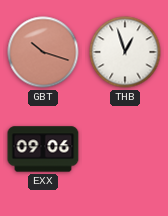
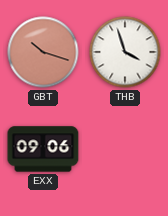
THB: 12:57 -> 3:57
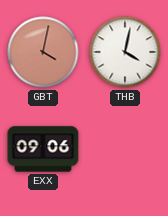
GBT: 10:18 -> 4:02
THB: 3:57 -> 4:02
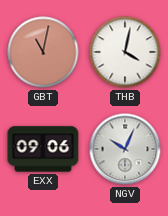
GBT: 4:02 -> 11:02
NGV: none -> 10:04
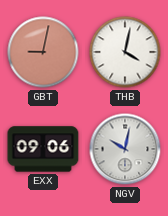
GBT: 11:02 -> 9:02
NGV: 10:04 -> 10:02
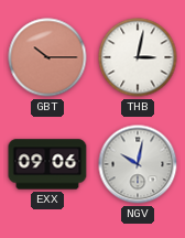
GBT: 9:02 -> 10:15
THB: 4:02 -> 3:02
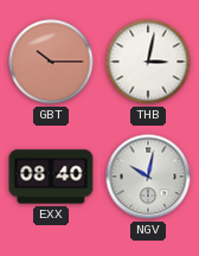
EXX: 09:06 -> 08:40
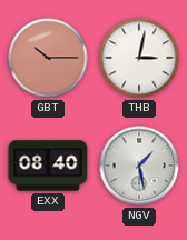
NGV: 10:02 -> 1:28
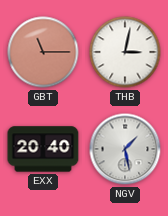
GBT: 10:15 -> 11:15
EXX: 08:40 -> 20:40
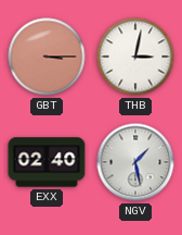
GBT: 11:15 -> 3:15
EXX: 20:40 -> 02:40
